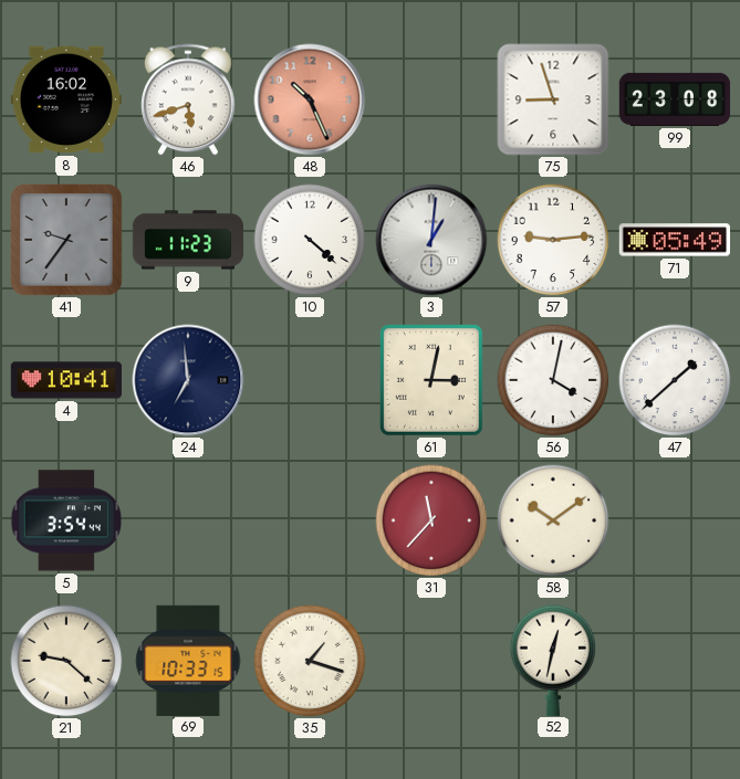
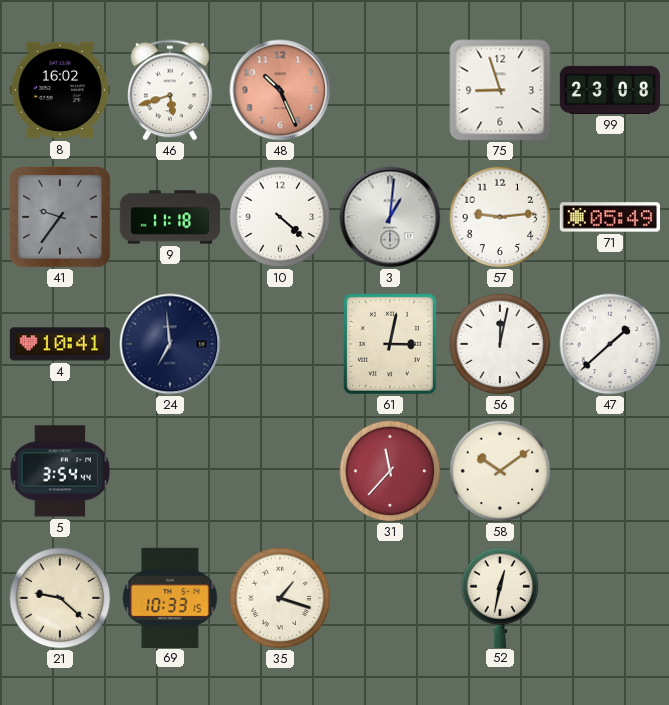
9: 11:23 -> 11:18
56: 4:02 -> 12:02
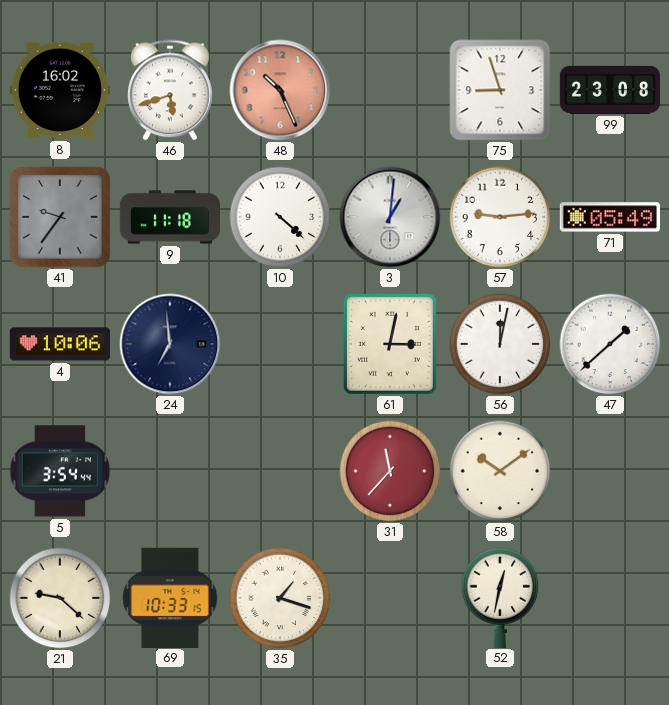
4: 10:41 -> 10:06
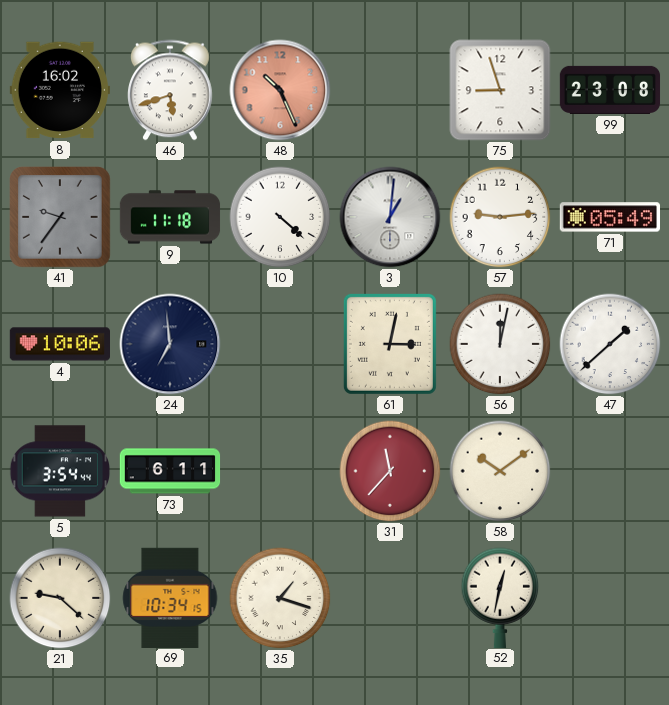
73: none -> 6:11
69: 10:33 -> 10:34
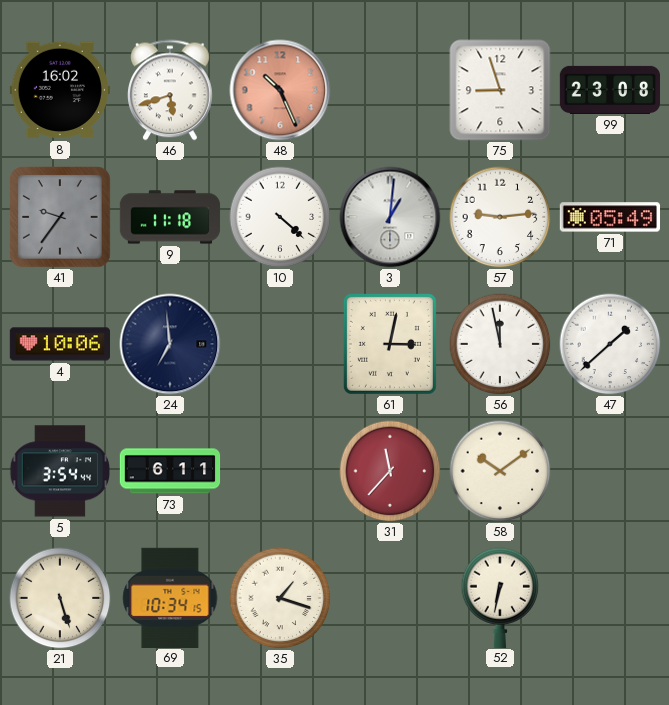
56: 12:02 -> 11:58
21: 9:22 -> 5:27
52: 12:32 -> 6:32
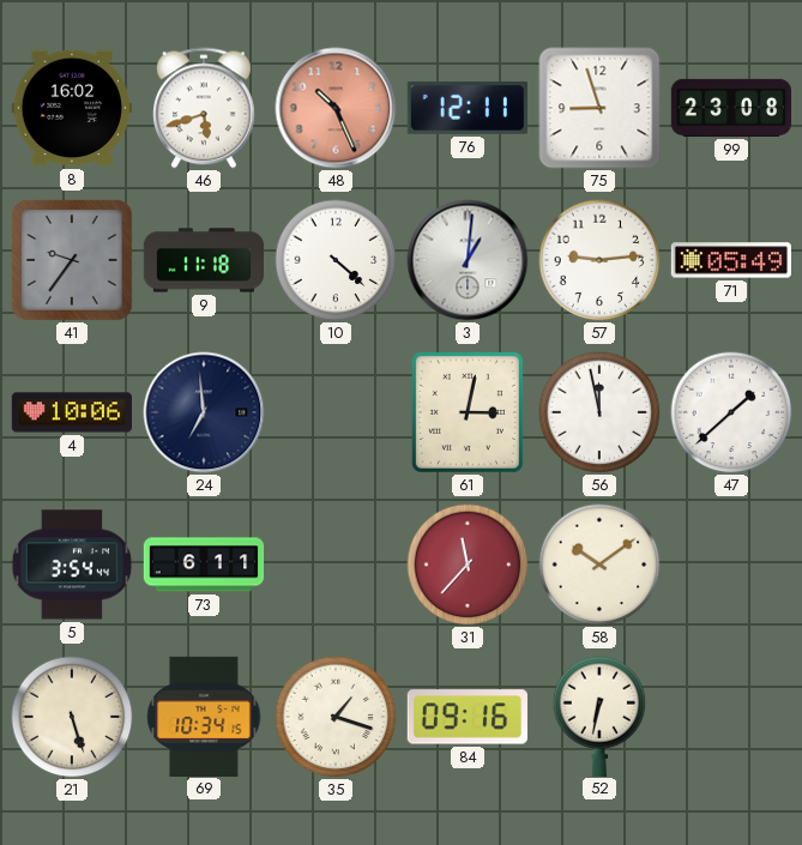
76: none -> 12:11
84: none -> 09:16
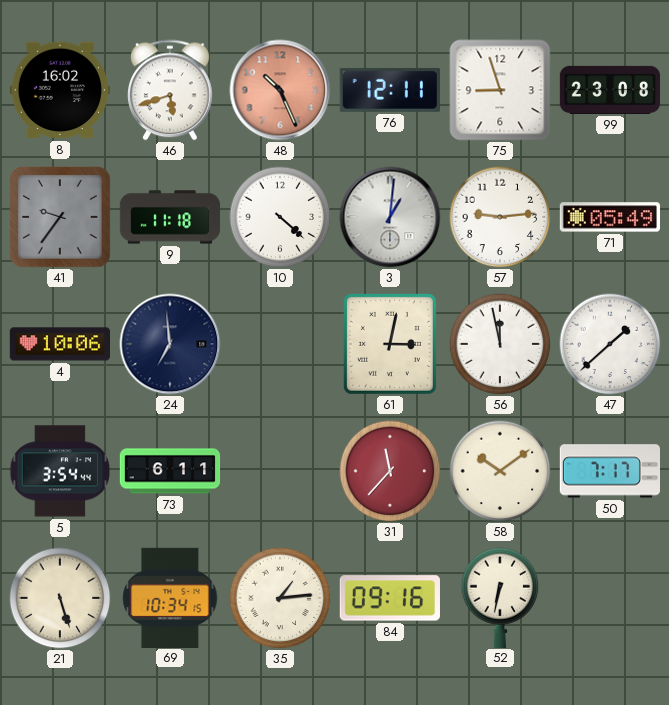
50: none -> 7:17
35: 1:18 -> 1:14
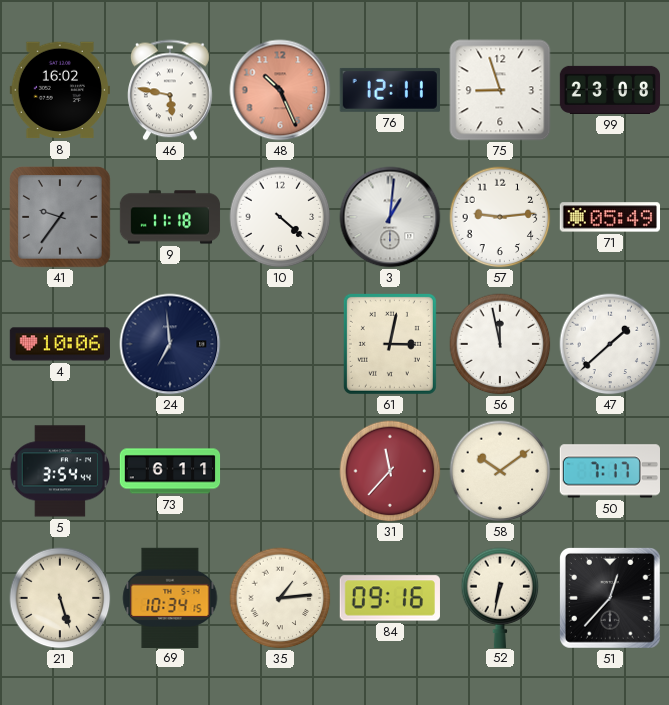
46: 5:42 -> 5:47
51: none -> 12:37
